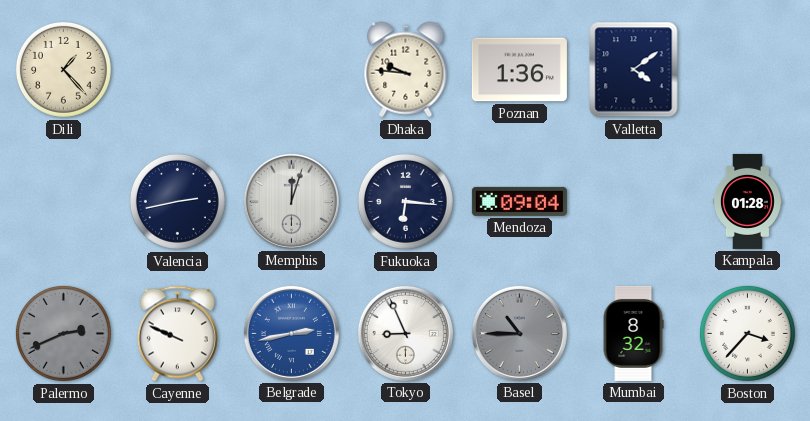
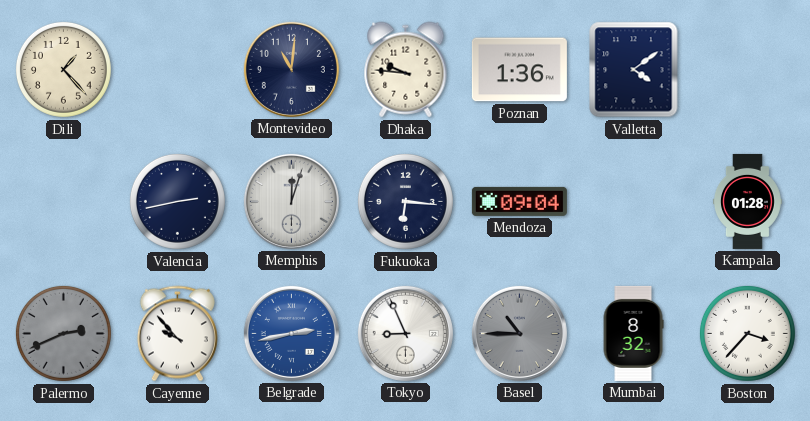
Montevideo: none -> 11:01
Cayenne: 9:49 -> 9:53
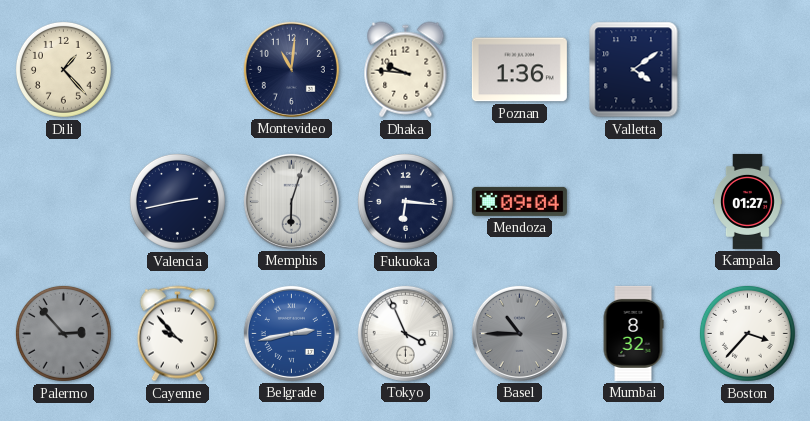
Memphis: 12:03 -> 6:03
Kampala: 01:28 -> 01:27
Palermo: 2:41 -> 2:53
Tokyo: 8:56 -> 3:56
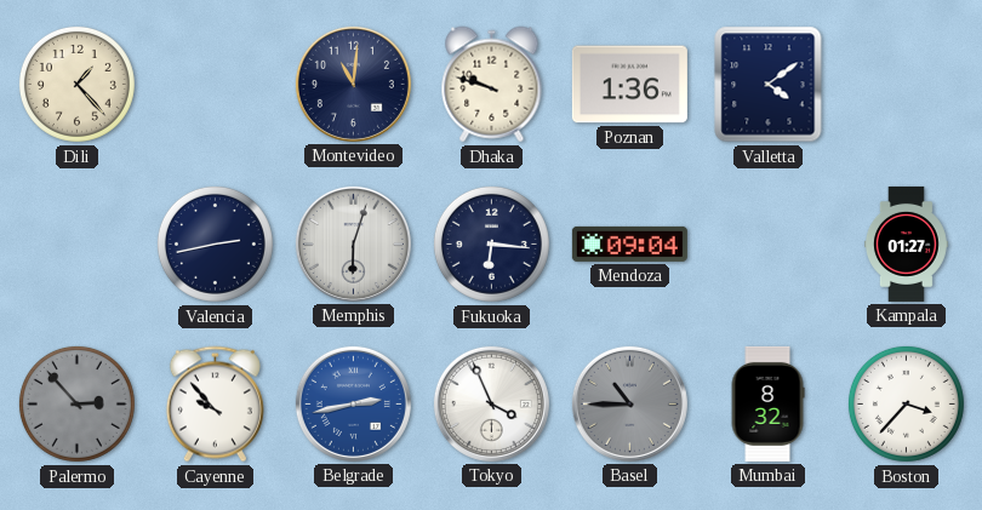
Dhaka: 9:46 -> 9:48
